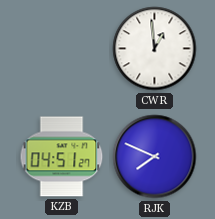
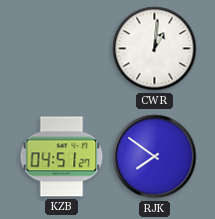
CWR: 12:59 -> 1:01
RJK: 7:49 -> 7:51
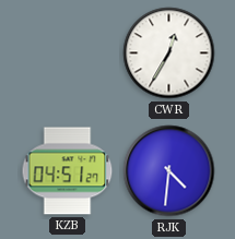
CWR: 1:01 -> 12:35
RJK: 7:51 -> 4:31
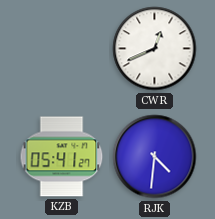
CWR: 12:35 -> 12:41
KZB: 04:51 -> 05:41
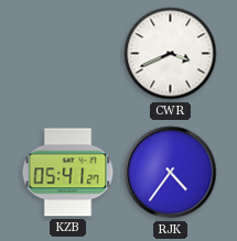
CWR: 12:41 -> 3:41
RJK: 4:31 -> 4:36
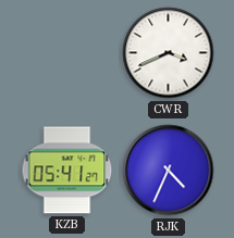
RJK: 4:36 -> 4:34
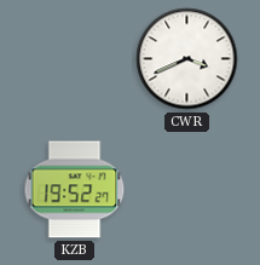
KZB: 05:41 -> 19:52
RJK: 4:34 -> none
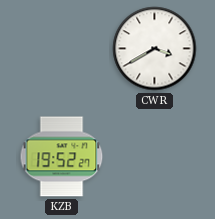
CWR: 3:41 -> 3:40
